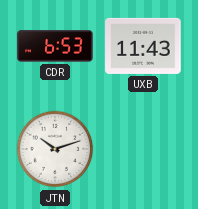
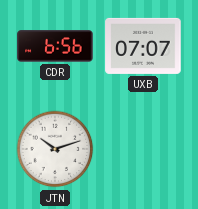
CDR: 6:53 -> 6:56
UXB: 11:43 -> 07:07
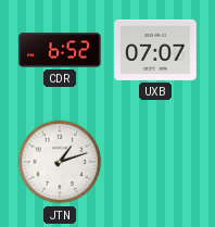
CDR: 6:56 -> 6:52
JTN: 10:12 -> 1:12
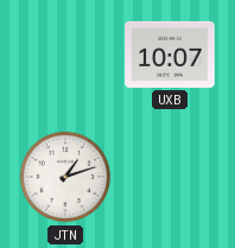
CDR: 6:52 -> none
UXB: 07:07 -> 10:07
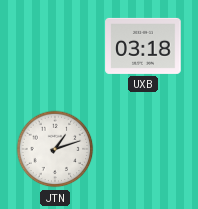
UXB: 10:07 -> 03:18
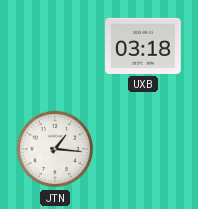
JTN: 1:12 -> 1:16
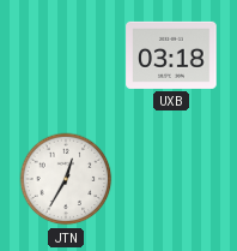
JTN: 1:16 -> 12:35
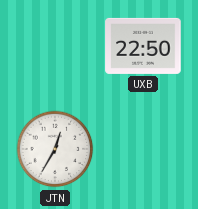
UXB: 03:18 -> 22:50
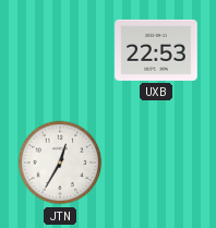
UXB: 22:50 -> 22:53
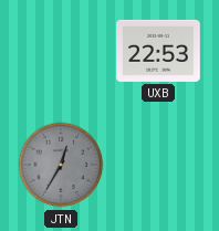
JTN dial: white -> grey
